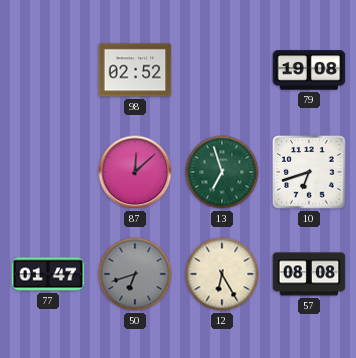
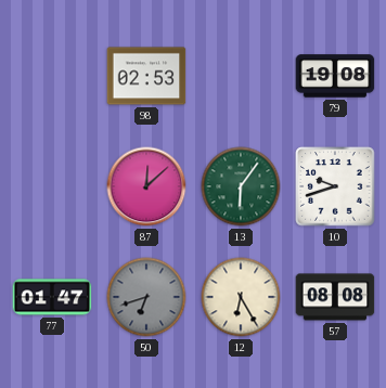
98: 02:52 -> 02:53
13: 6:57 -> 6:06
10: 6:42 -> 9:42
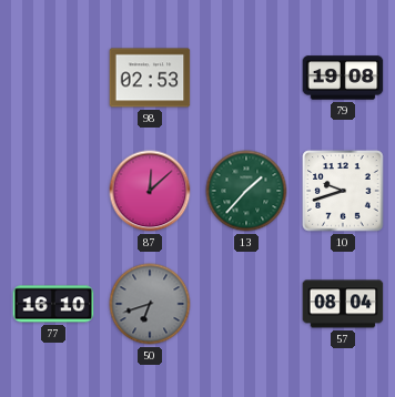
13: 6:06 -> 1:37
77: 01:47 -> 16:10
12: 6:25 -> none
57: 08:08 -> 08:04
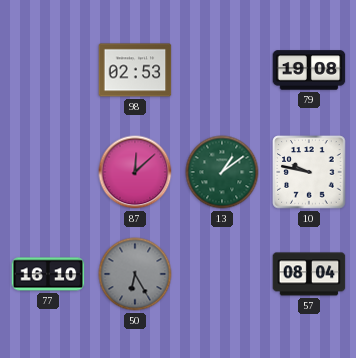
13: 1:37 -> 1:09
10: 9:42 -> 9:47
50: 6:42 -> 6:25
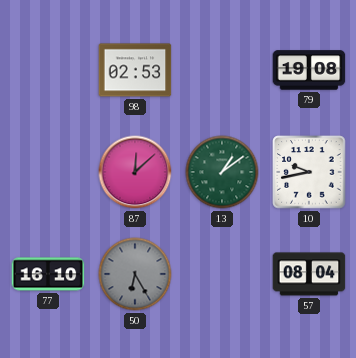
10: 9:47 -> 9:43
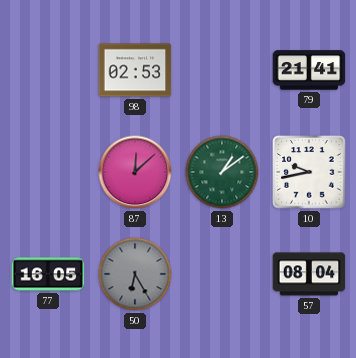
79: 19:08 -> 21:41
77: 16:10 -> 16:05
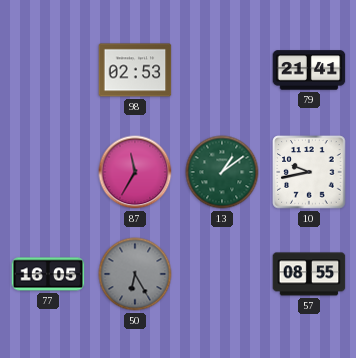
87: 12:08 -> 11:35
57: 08:04 -> 08:55
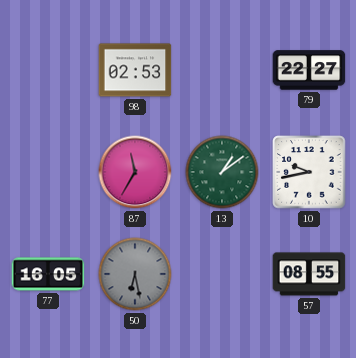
79: 21:41 -> 22:27
50: 6:25 -> 6:28
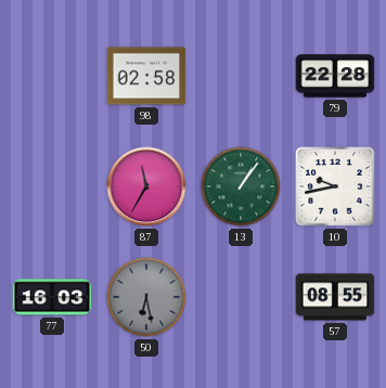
98: 02:53 -> 02:58
79: 22:27 -> 22:28
13: 1:09 -> 1:06
77: 16:05 -> 16:03
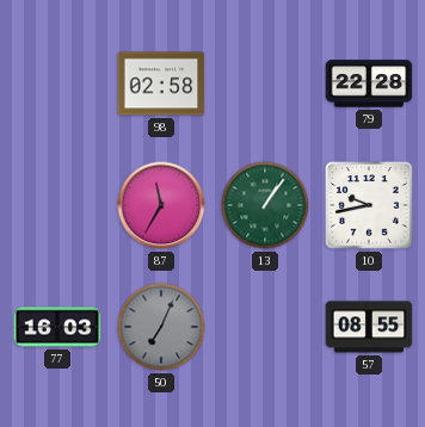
50: 6:28 -> 7:04
